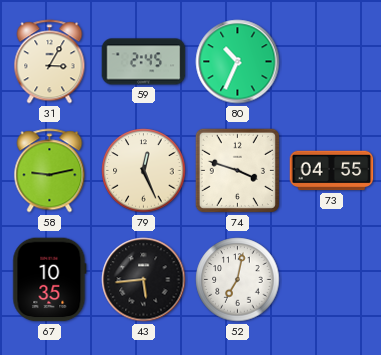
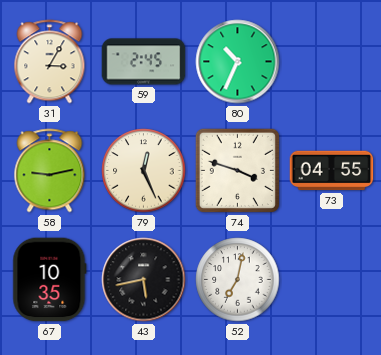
43: 5:44 -> 5:43
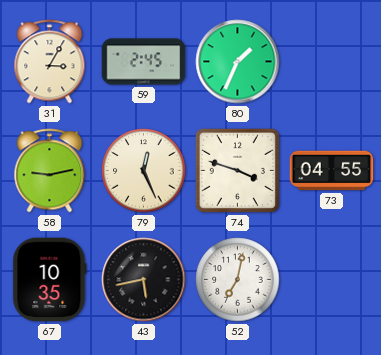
80: 10:34 -> 1:34
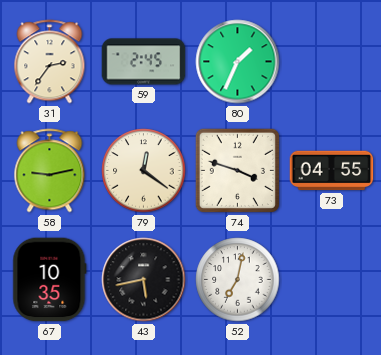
31: 3:05 -> 2:36
79: 12:26 -> 12:21
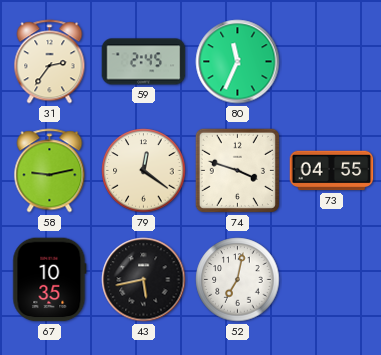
80: 1:34 -> 11:34
